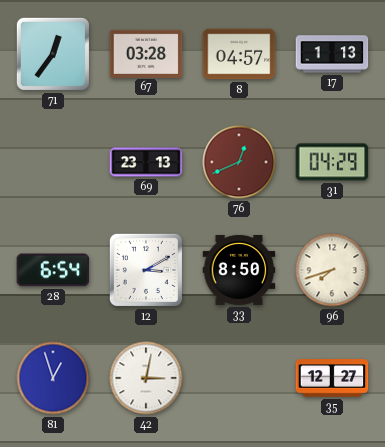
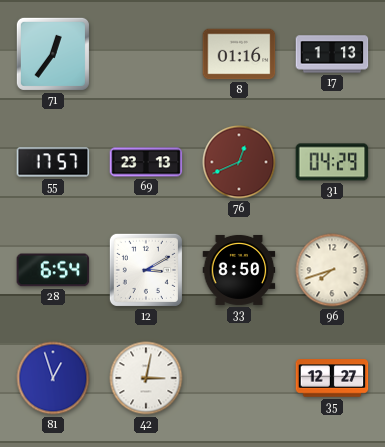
67: 03:28 -> none
8: 04:57 -> 01:16
55: none -> 17:57
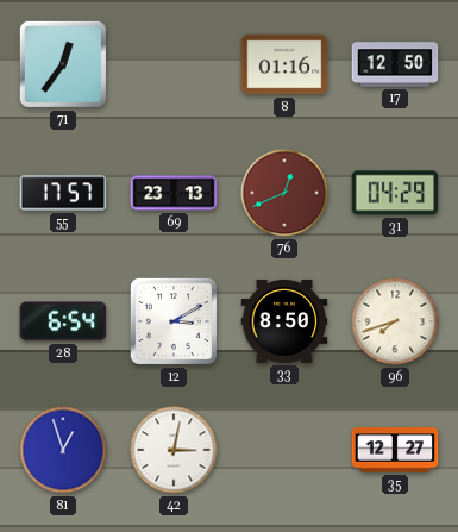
17: 1:13 -> 12:50
